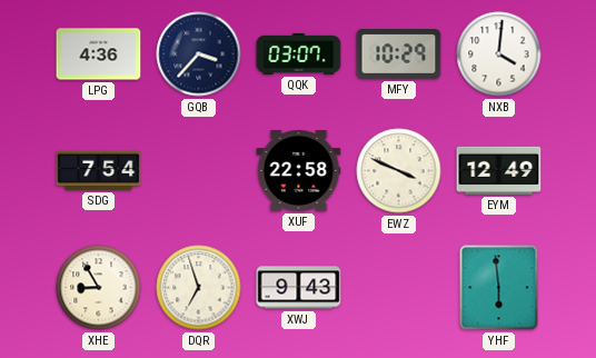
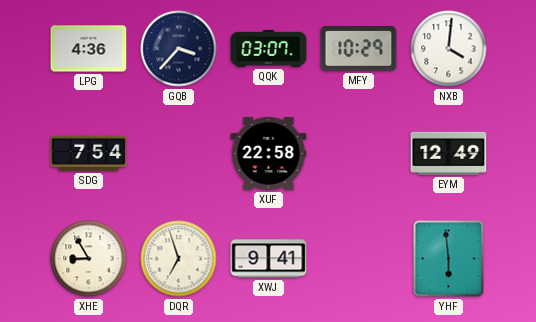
EWZ: 3:49 -> none
XWJ: 9:43 -> 9:41
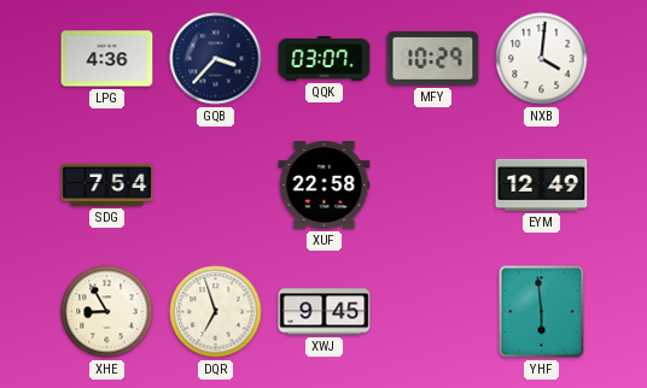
XWJ: 9:41 -> 9:45
